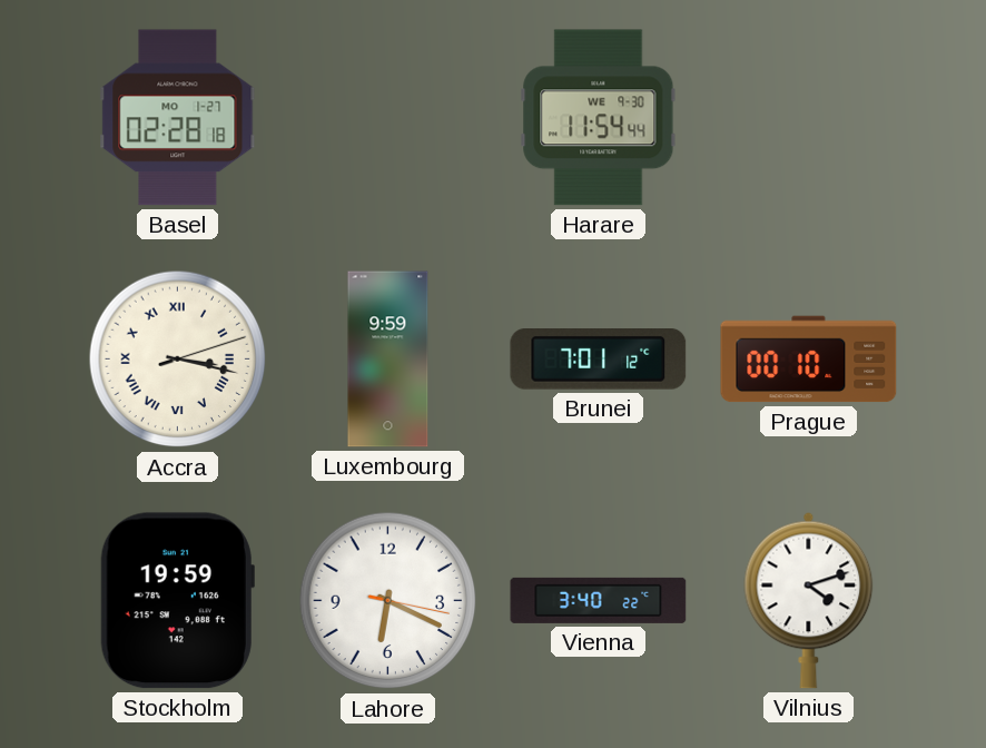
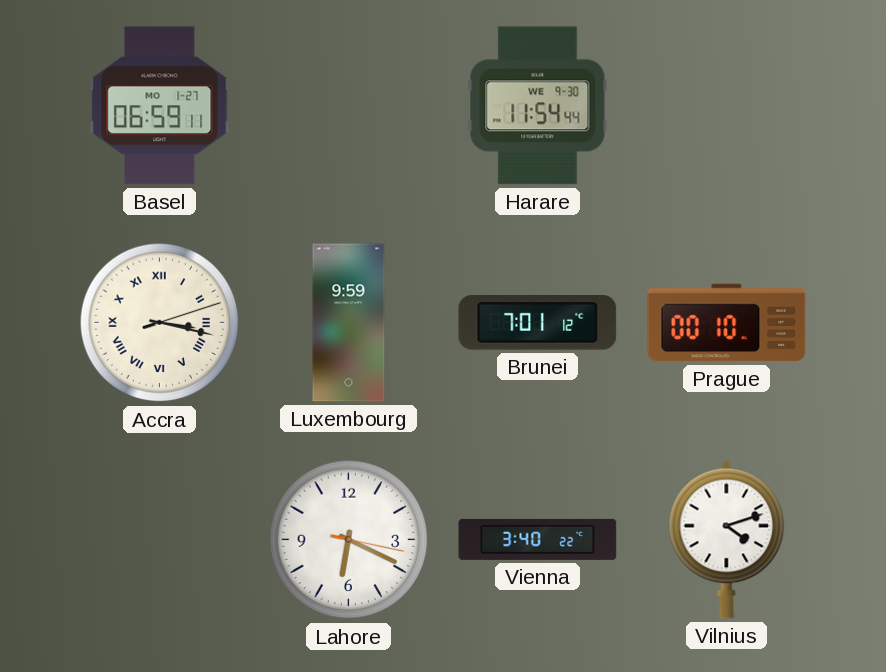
Basel: 02:28 -> 06:59
Stockholm: 19:59 -> none
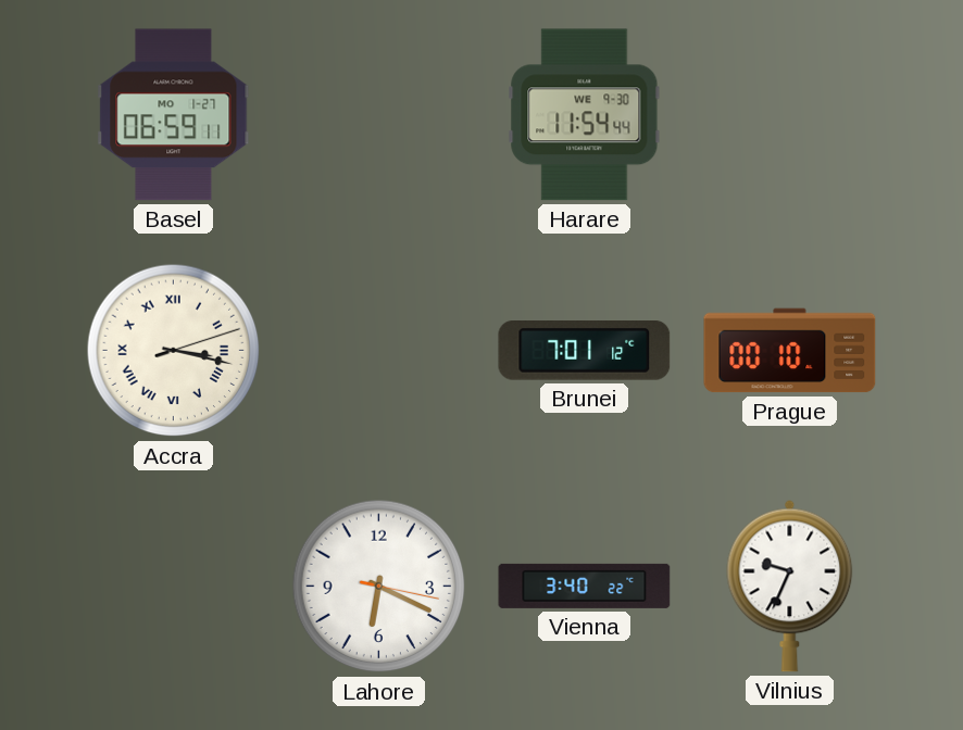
Luxembourg: 9:59 -> none
Vilnius: 4:12 -> 9:34
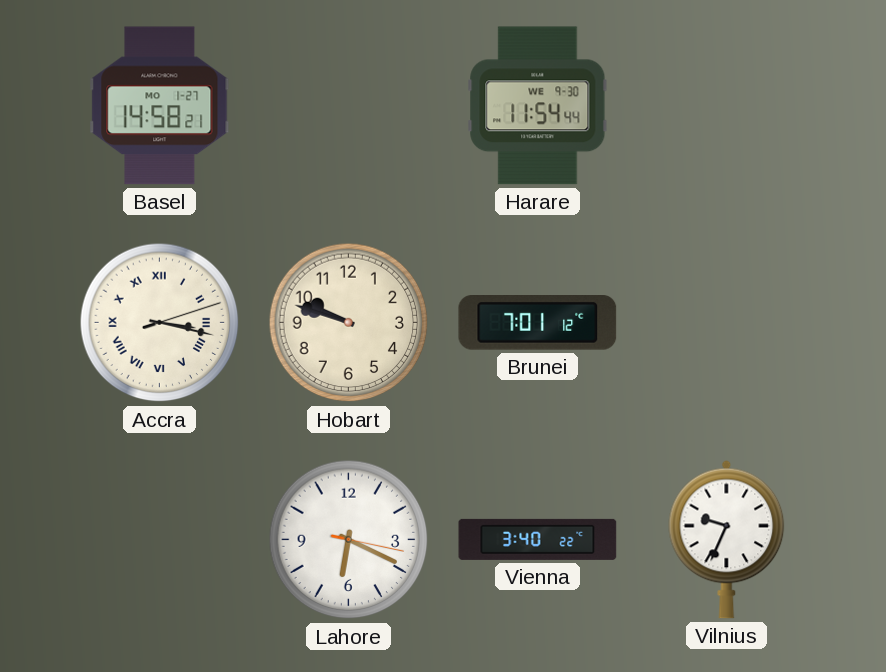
Basel: 06:59 -> 14:58
Hobart: none -> 9:48
Prague: 00:10 -> none
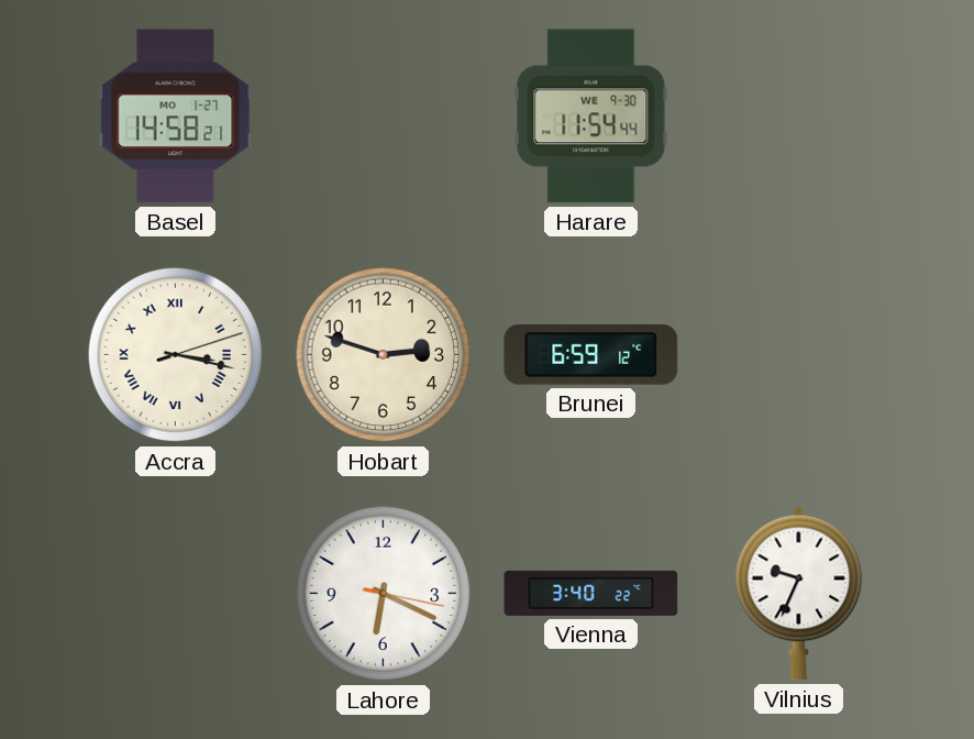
Hobart: 9:48 -> 2:48
Brunei: 7:01 -> 6:59
